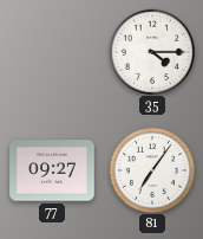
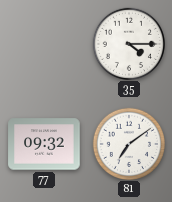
77: 09:27 -> 09:32
81: 7:06 -> 7:09
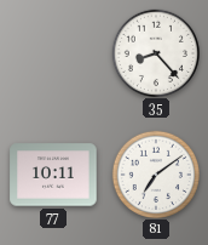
35: 4:15 -> 8:23
77: 09:32 -> 10:11
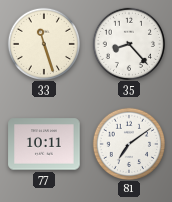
33: none -> 11:27
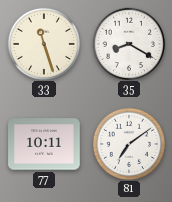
35: 8:23 -> 8:20
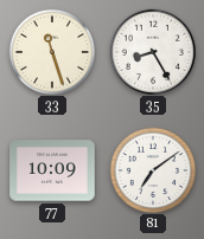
35: 8:20 -> 8:25
77: 10:11 -> 10:09
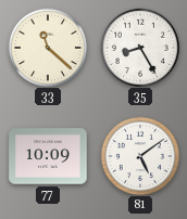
33: 11:27 -> 11:22
81: 7:09 -> 5:09
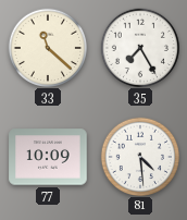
35: 8:25 -> 7:25
81: 5:09 -> 4:29
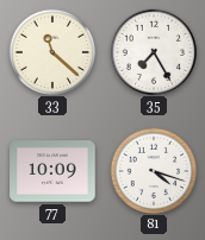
81: 4:29 -> 4:18
